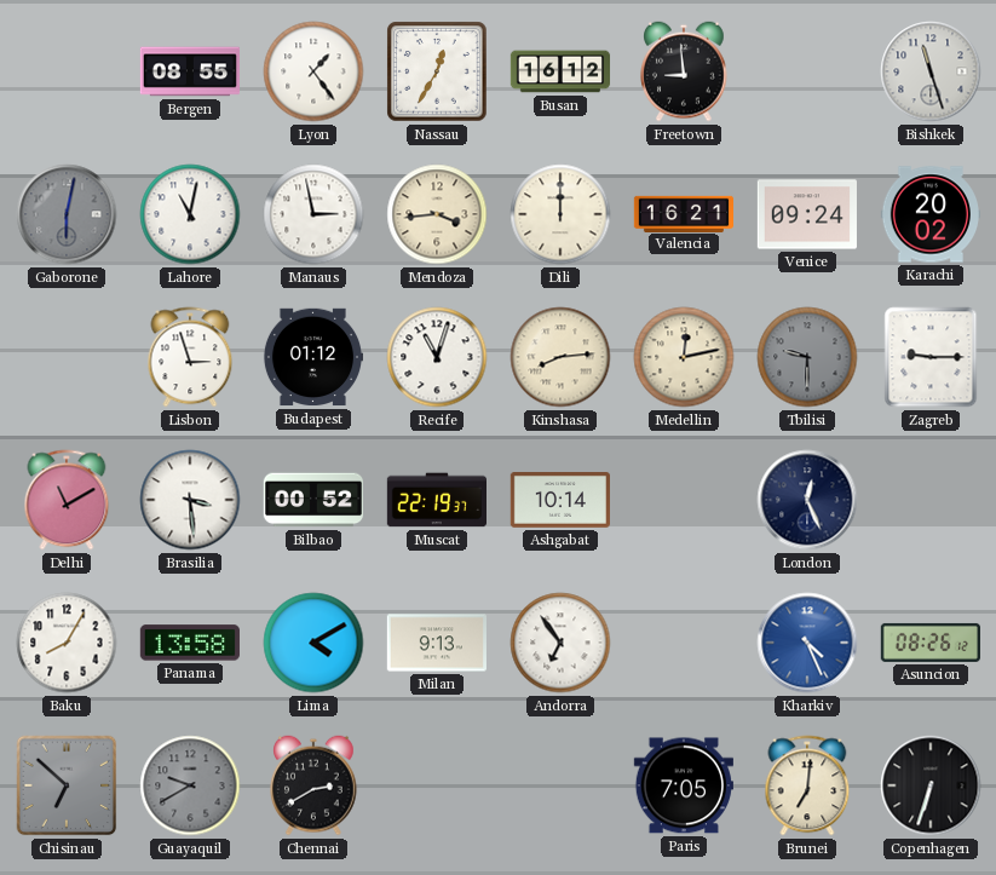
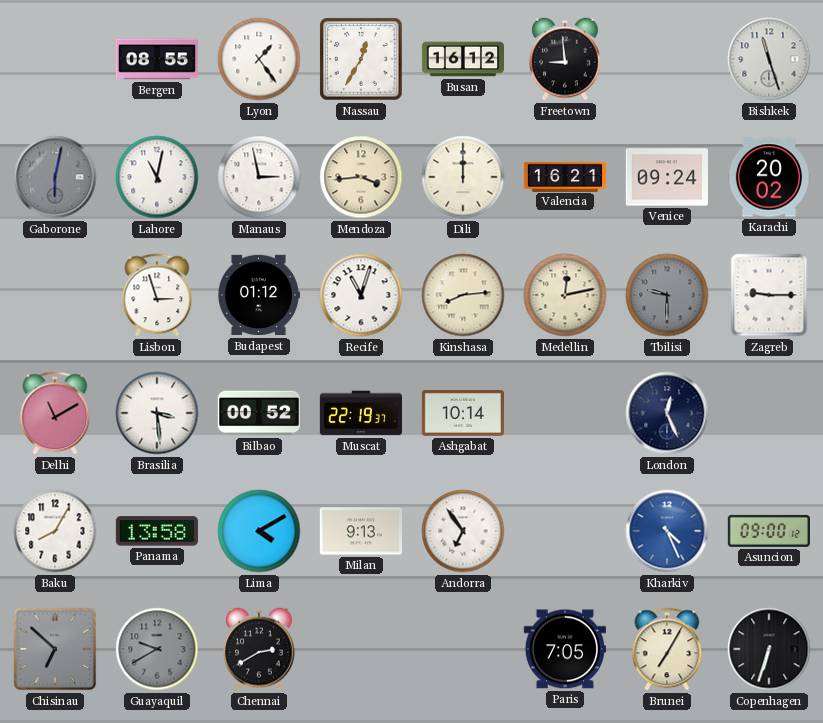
Asuncion: 08:26 -> 09:00
Brunei: 7:01 -> 7:05
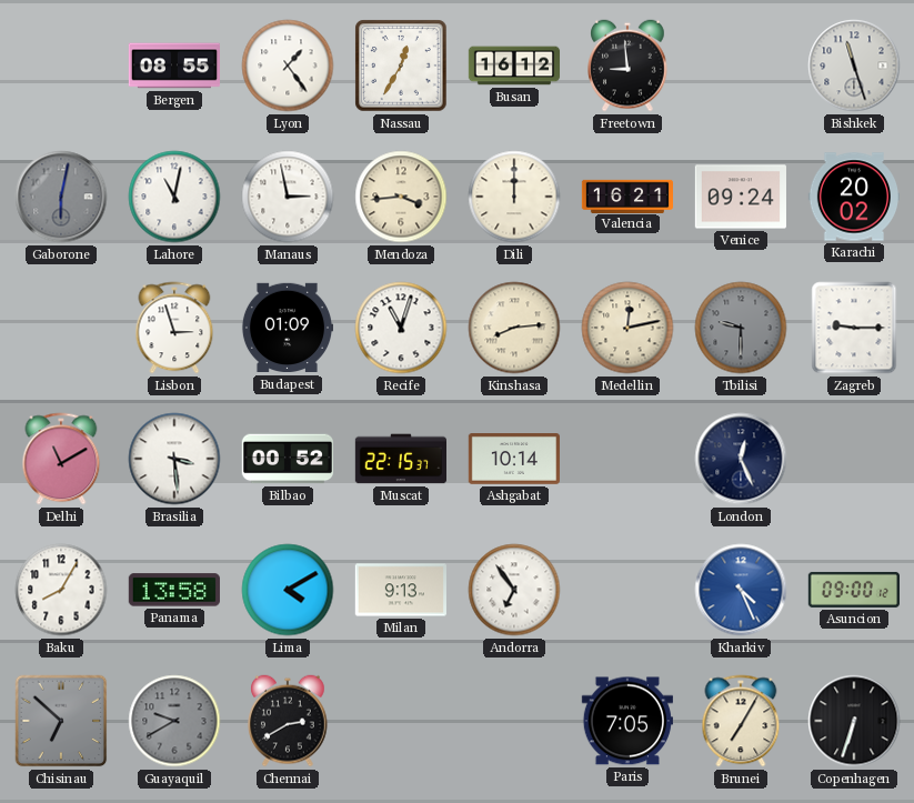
Budapest: 01:12 -> 01:09
Muscat: 22:19 -> 22:15
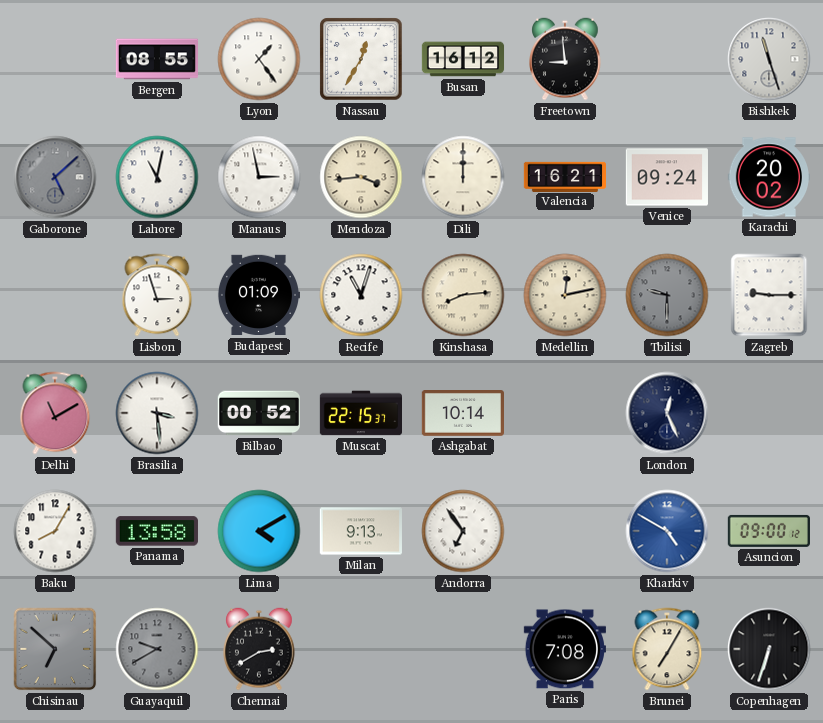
Gaborone: 6:02 -> 5:08
Kharkiv: 4:26 -> 4:50
Paris: 7:05 -> 7:08
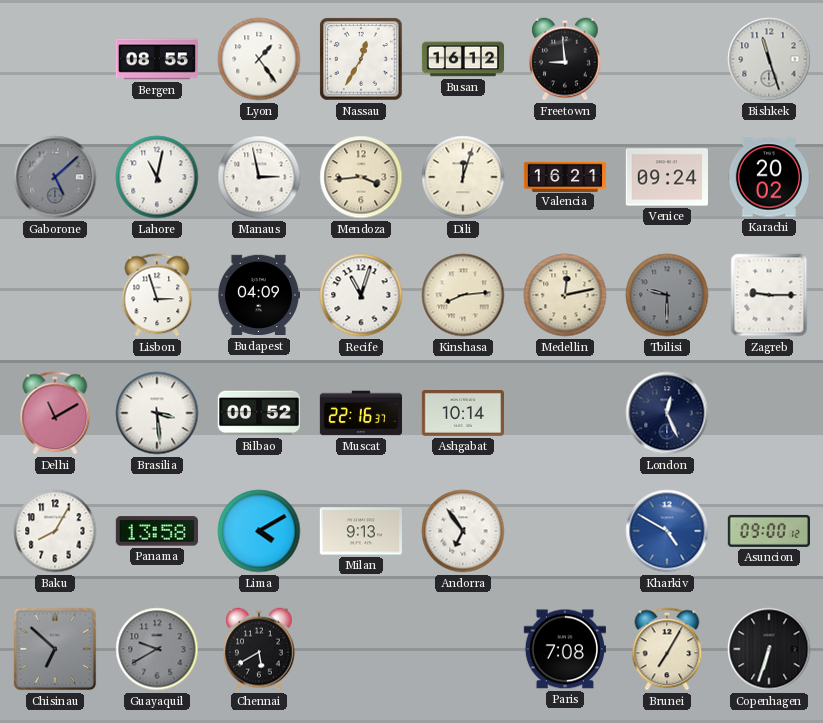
Dili: 12:00 -> 12:03
Budapest: 01:09 -> 04:09
Muscat: 22:15 -> 22:16
Chennai: 2:40 -> 5:40
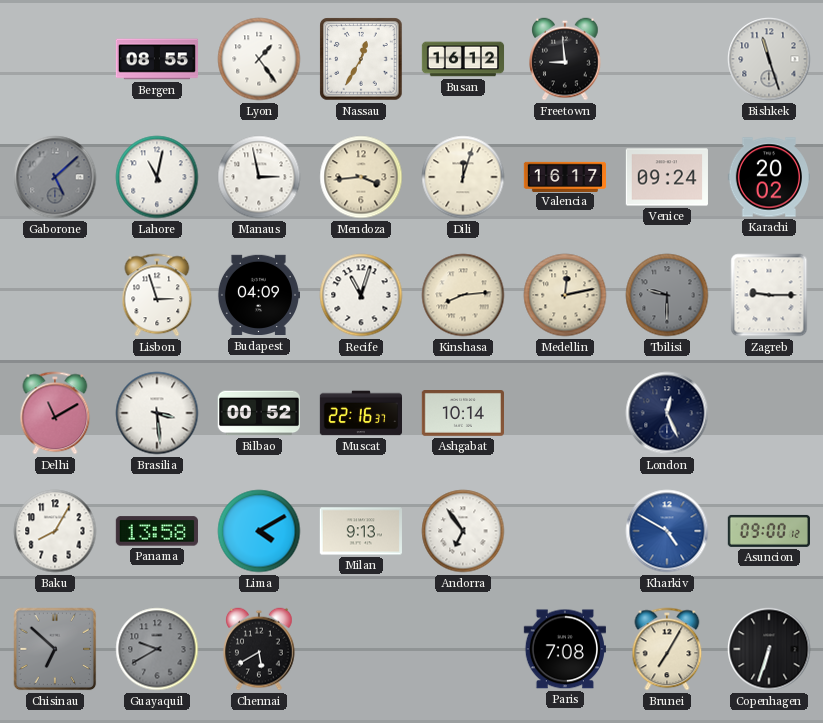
Valencia: 16:21 -> 16:17
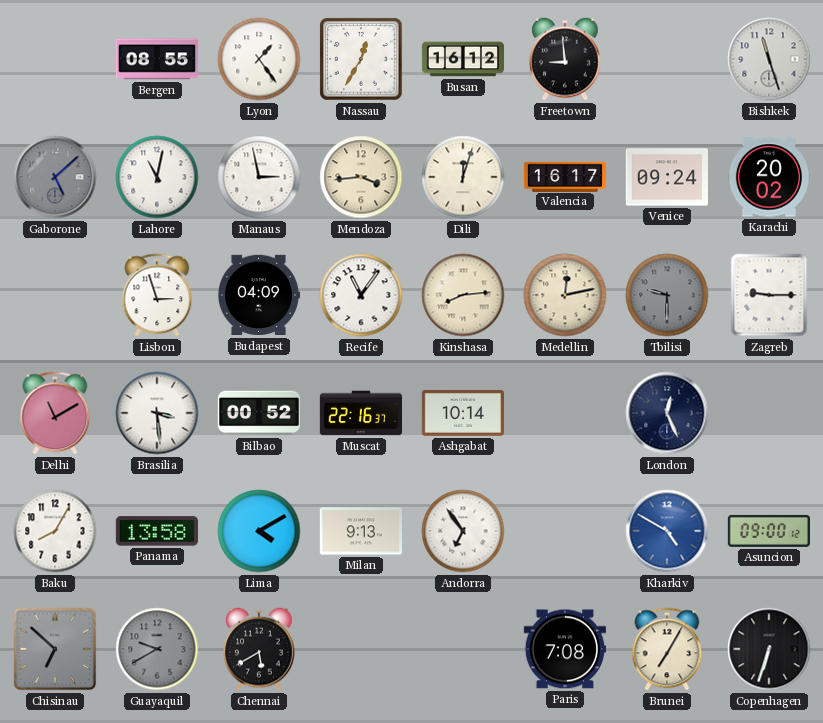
Recife: 11:03 -> 11:06
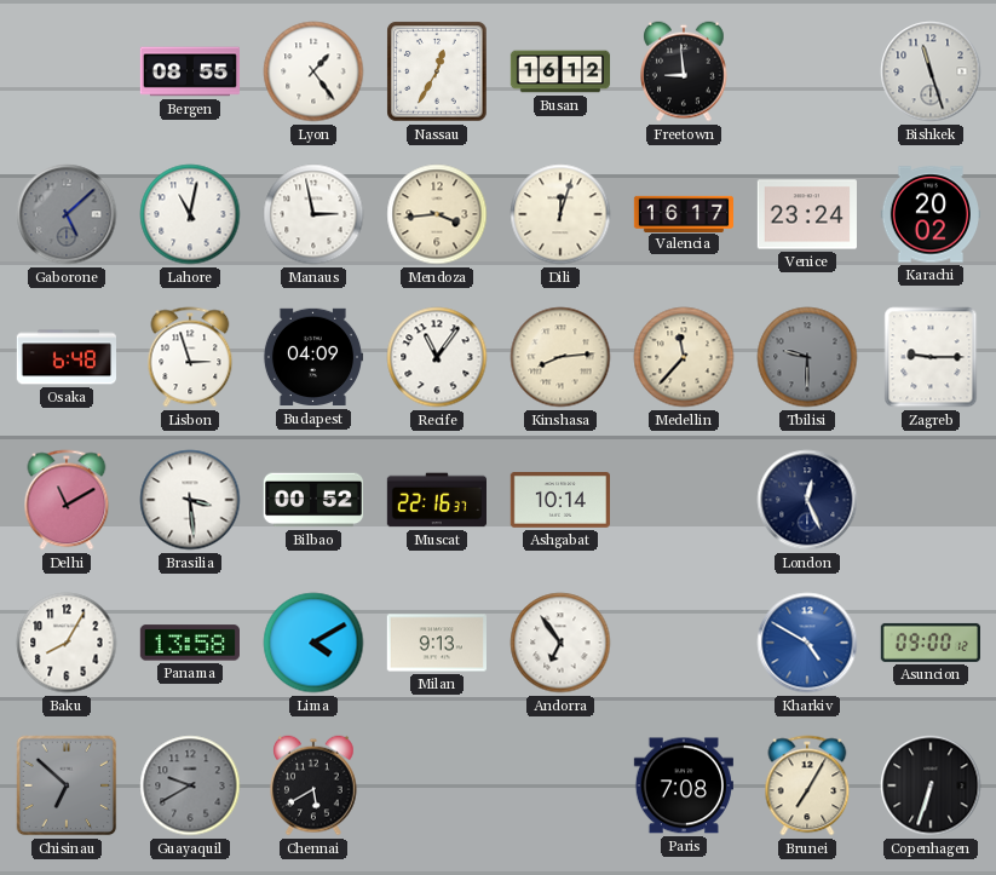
Venice: 09:24 -> 23:24
Osaka: none -> 6:48
Medellin: 12:13 -> 11:37
